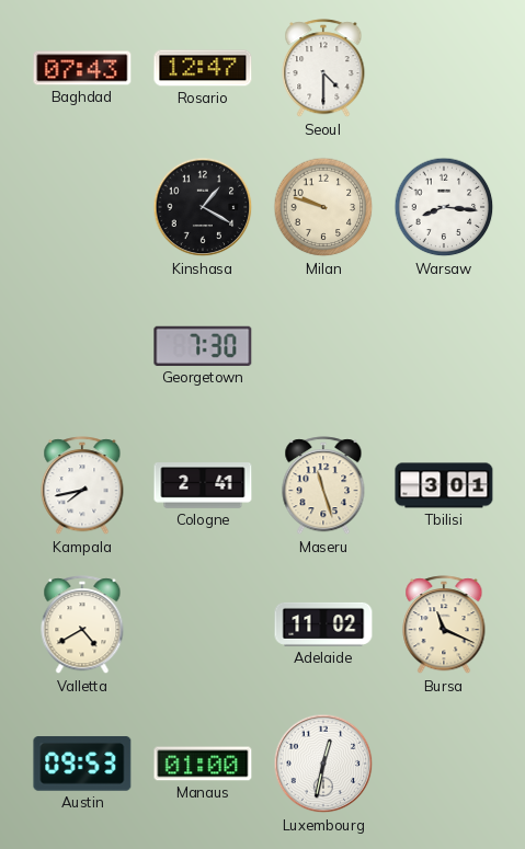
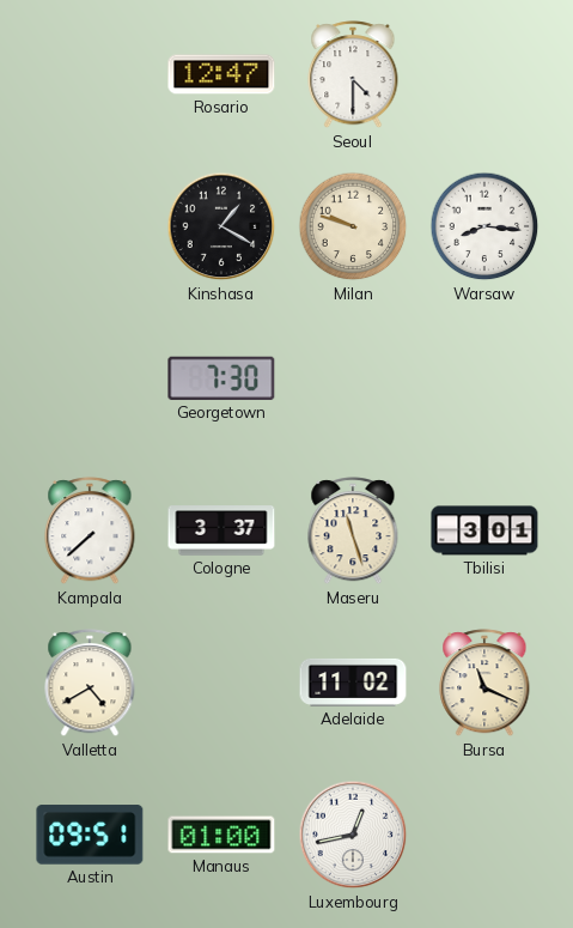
Baghdad: 07:43 -> none
Kampala: 7:43 -> 7:38
Cologne: 2:41 -> 3:37
Austin: 09:53 -> 09:51
Luxembourg: 12:32 -> 12:43
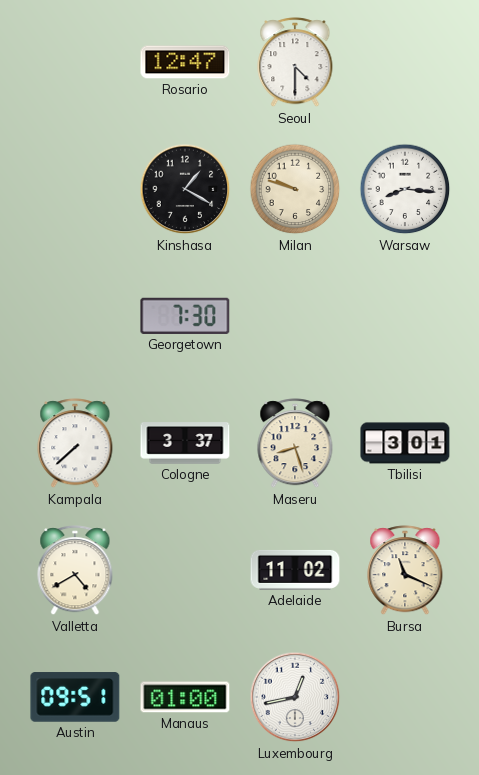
Maseru: 11:27 -> 8:27
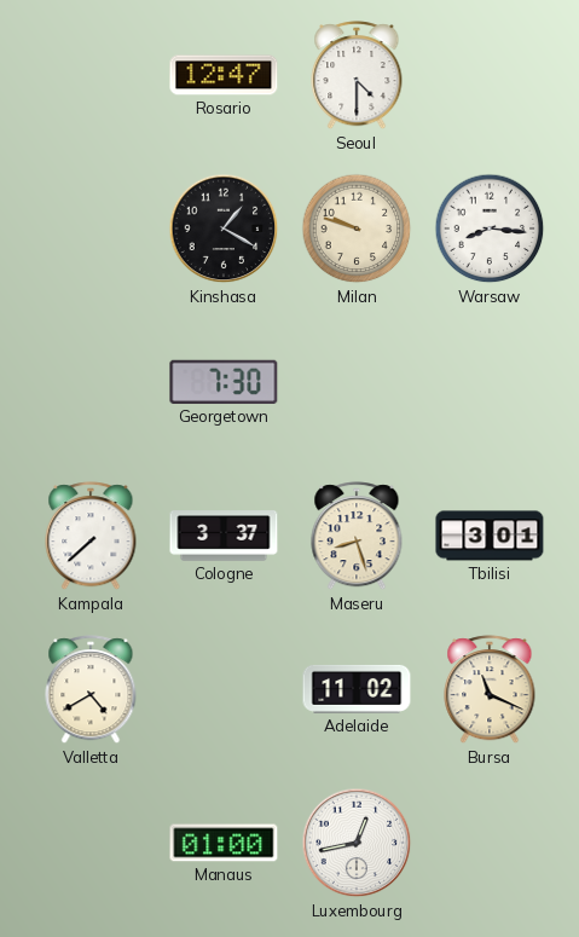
Austin: 09:51 -> none
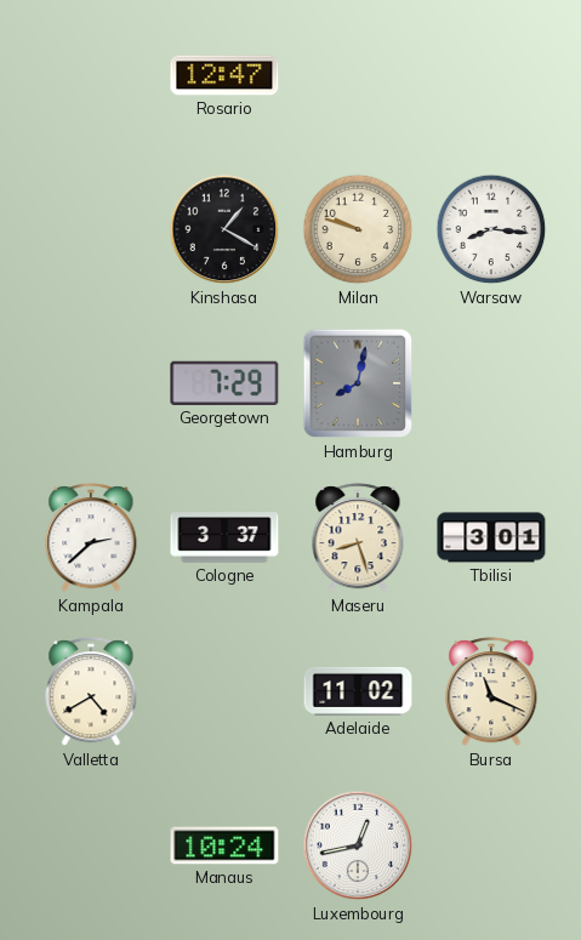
Seoul: 4:30 -> none
Georgetown: 7:30 -> 7:29
Hamburg: none -> 8:02
Kampala: 7:38 -> 2:38
Manaus: 01:00 -> 10:24
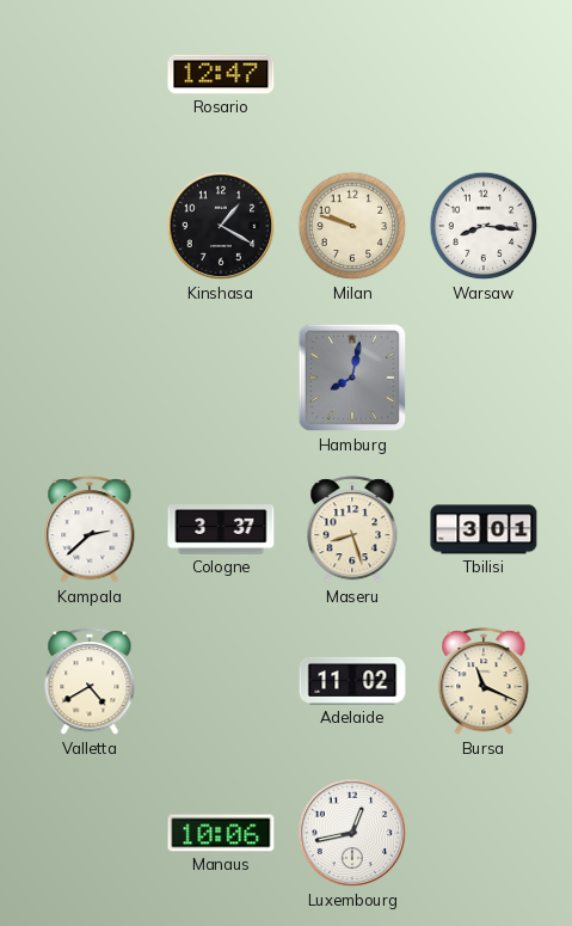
Georgetown: 7:29 -> none
Manaus: 10:24 -> 10:06
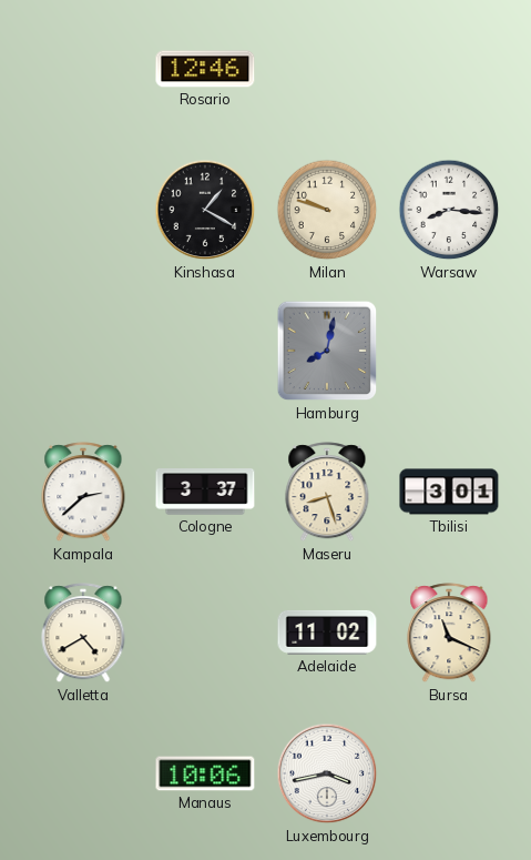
Rosario: 12:47 -> 12:46
Luxembourg: 12:43 -> 3:43
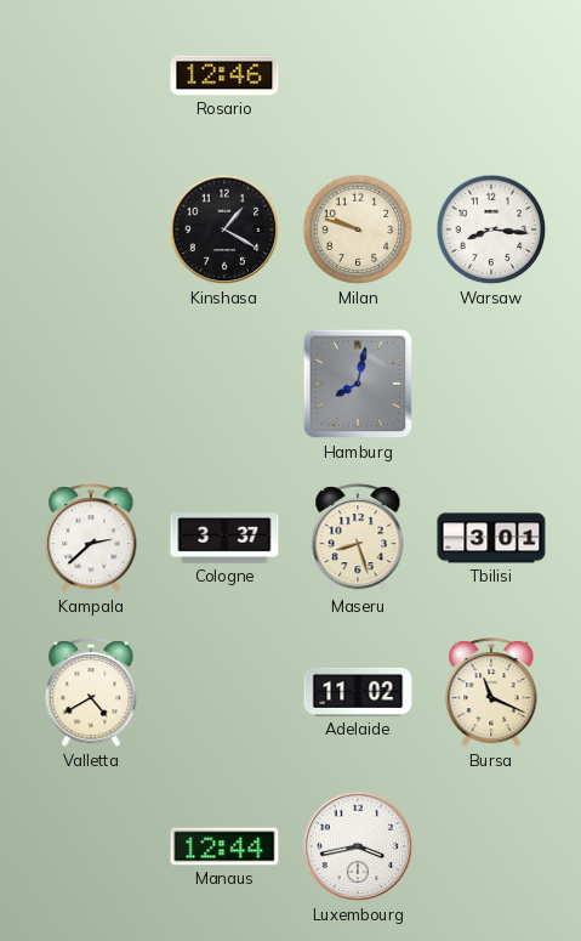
Manaus: 10:06 -> 12:44
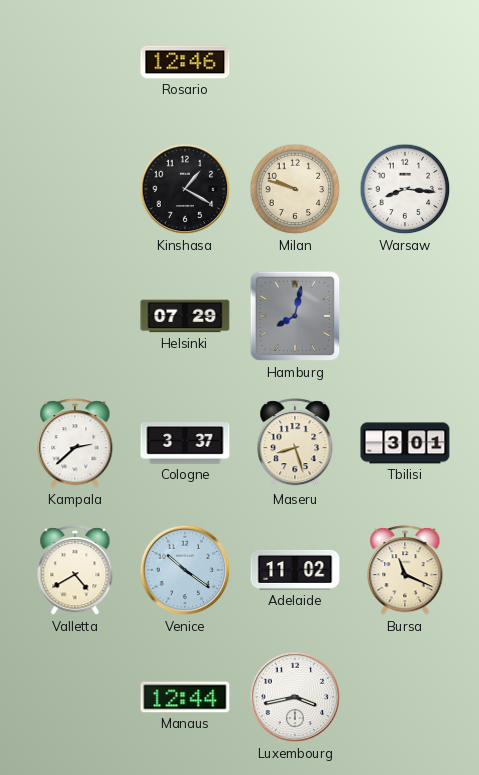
Helsinki: none -> 07:29
Venice: none -> 10:21
